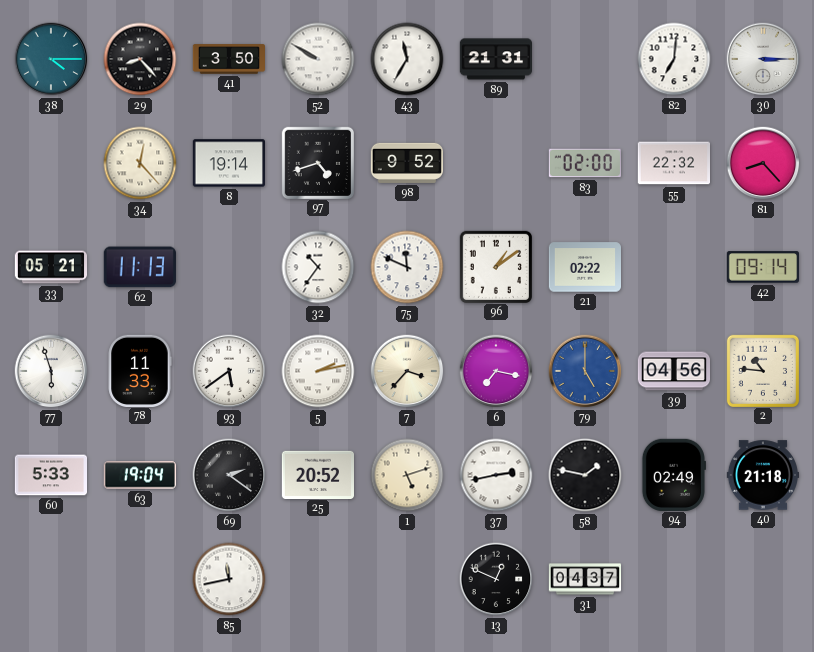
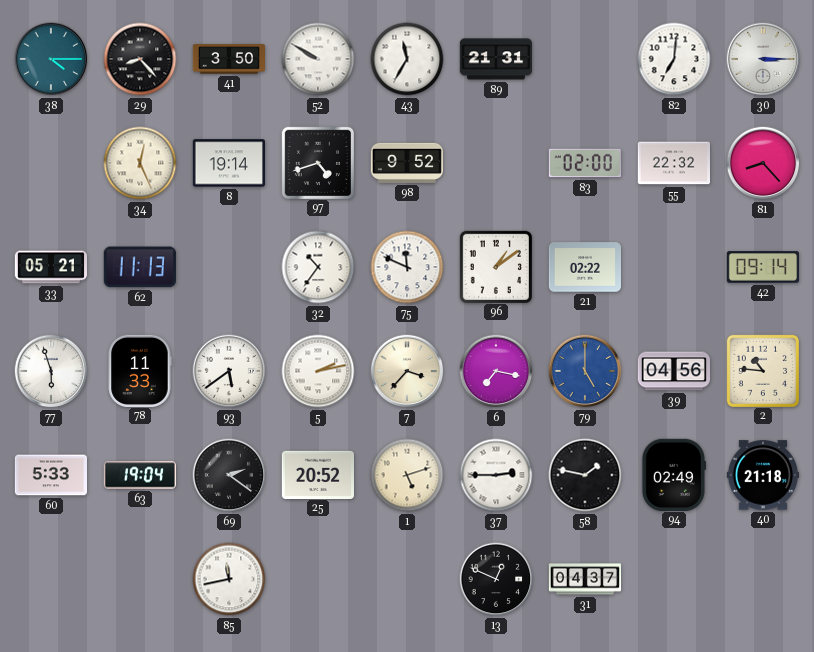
34: 12:23 -> 12:26
37: 2:43 -> 2:45
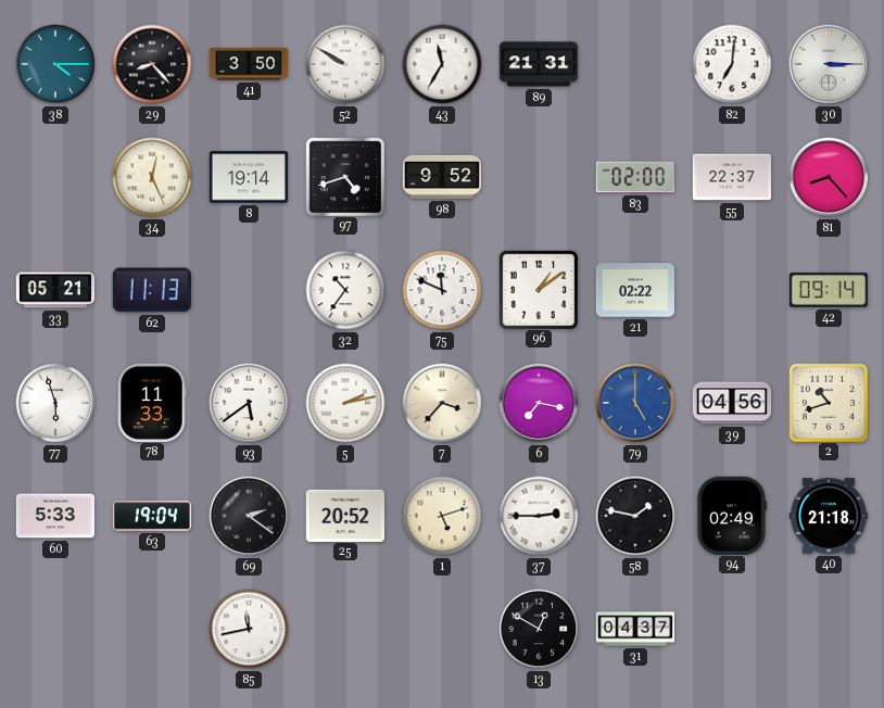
55: 22:32 -> 22:37
2: 10:46 -> 10:42
13: 12:49 -> 12:50
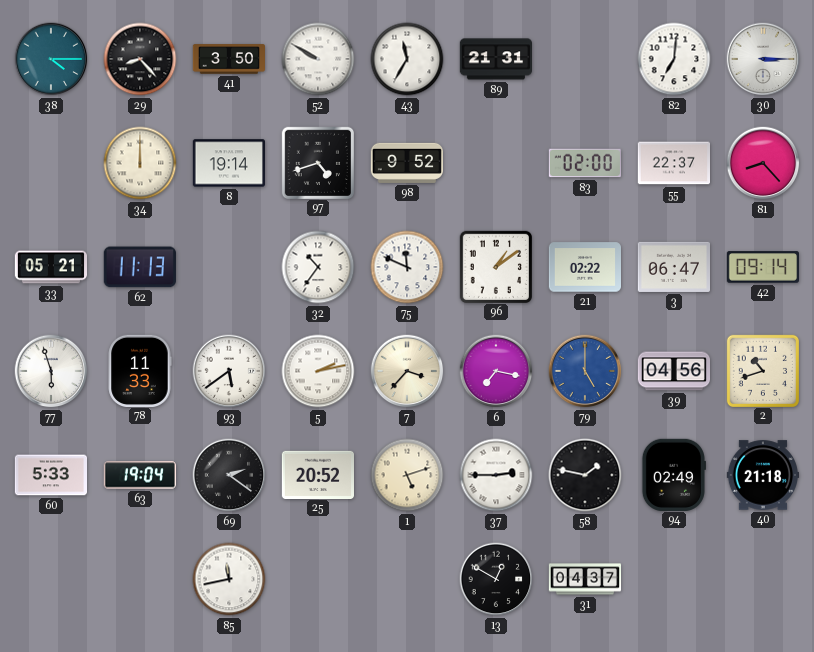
34: 12:26 -> 12:00
3: none -> 06:47
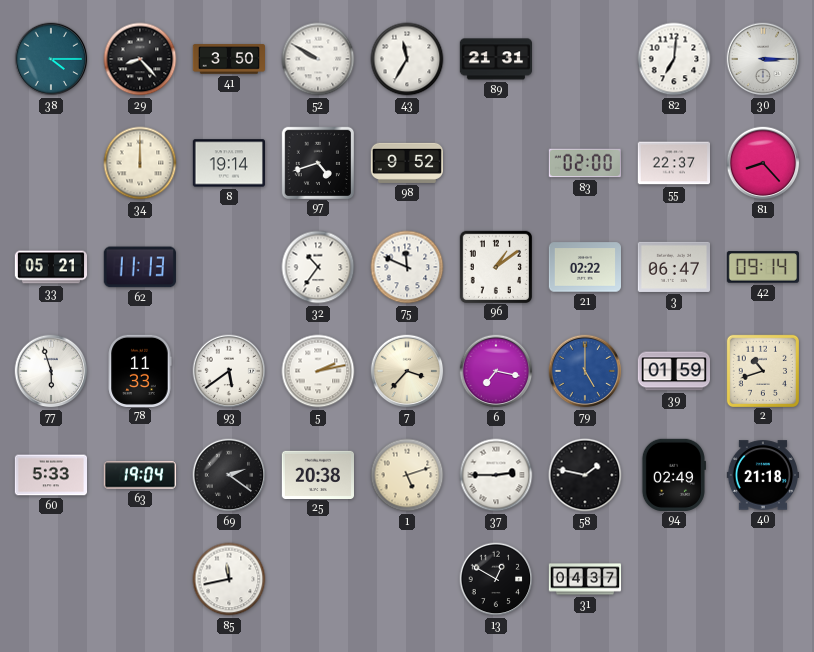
39: 04:56 -> 01:59
25: 20:52 -> 20:38
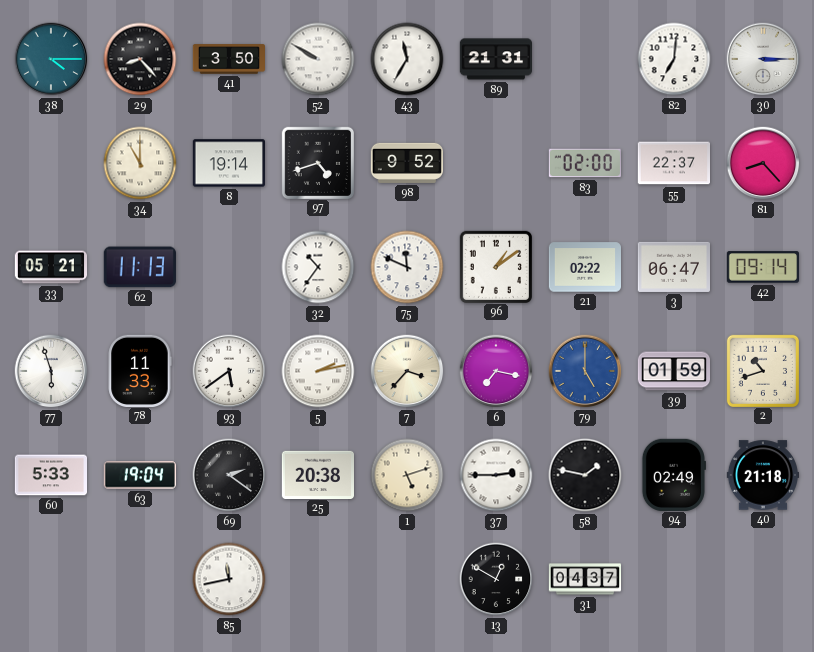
34: 12:00 -> 11:00
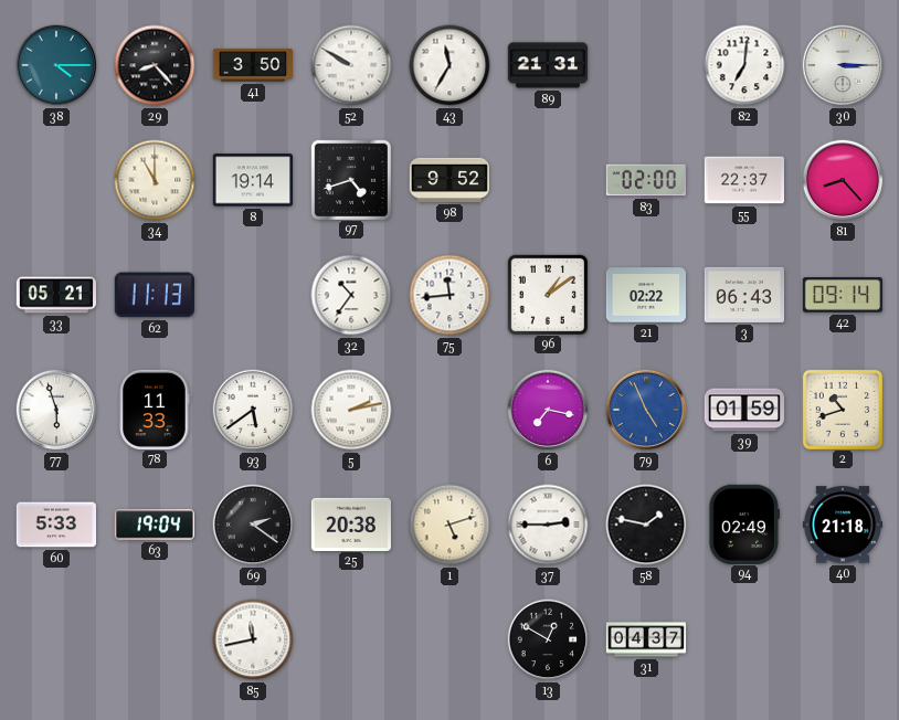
75: 11:49 -> 11:44
3: 06:47 -> 06:43
7: 3:37 -> none
79: 5:00 -> 4:56
